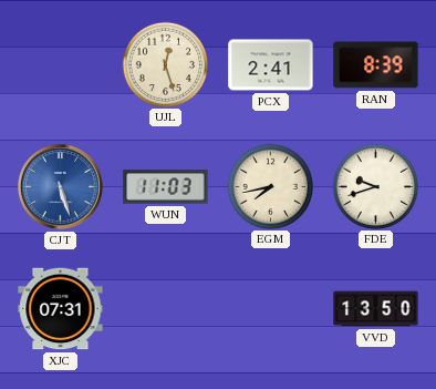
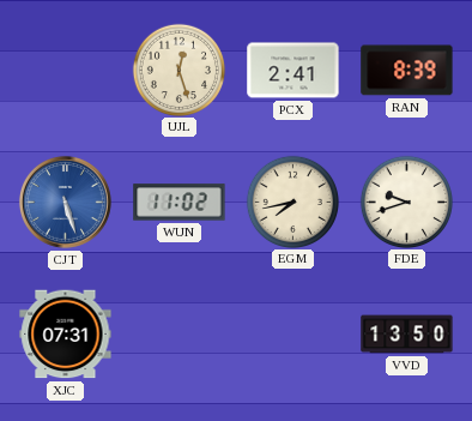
WUN: 11:03 -> 11:02
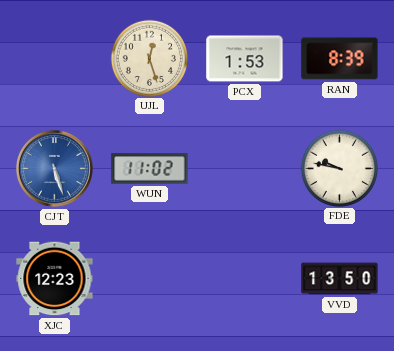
PCX: 2:41 -> 1:53
EGM: 7:43 -> none
FDE: 9:42 -> 9:47
XJC: 07:31 -> 12:23
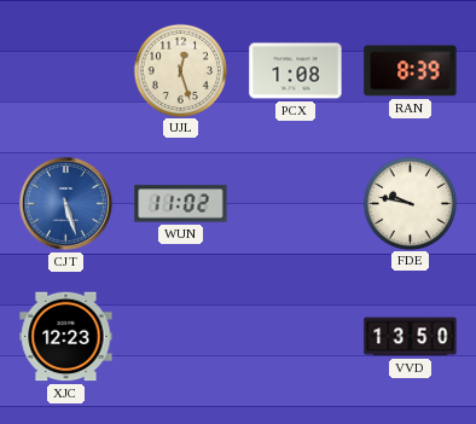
PCX: 1:53 -> 1:08
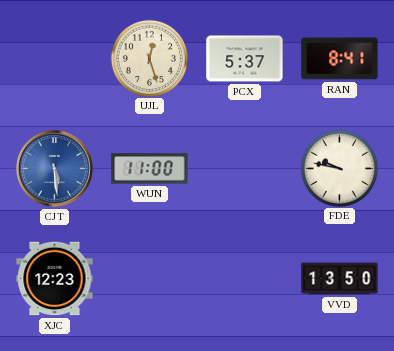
PCX: 1:08 -> 5:37
RAN: 8:39 -> 8:41
CJT: 5:27 -> 5:29
WUN: 11:02 -> 11:00
